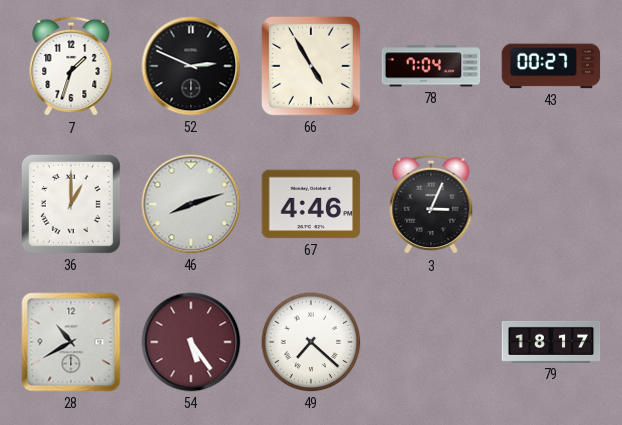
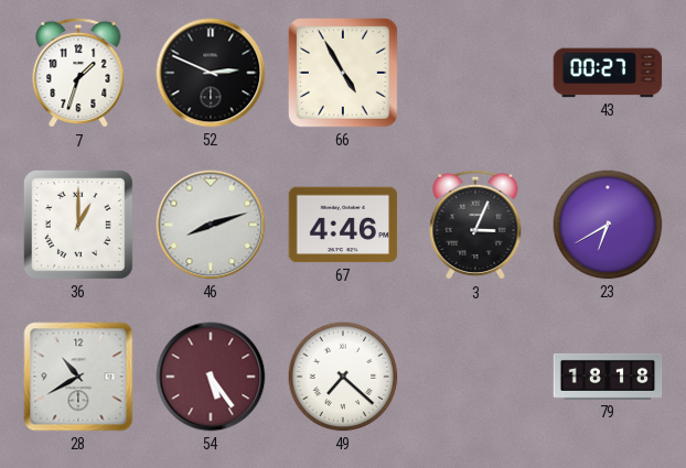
78: 7:04 -> none
23: none -> 6:40
79: 18:17 -> 18:18
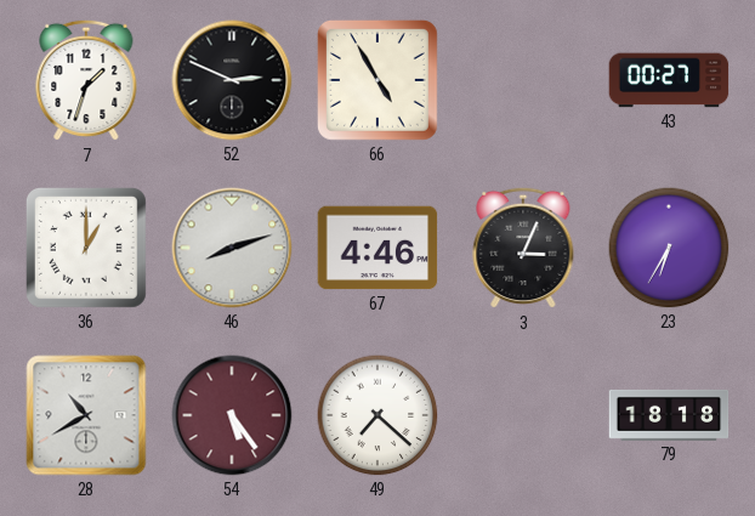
23: 6:40 -> 6:35
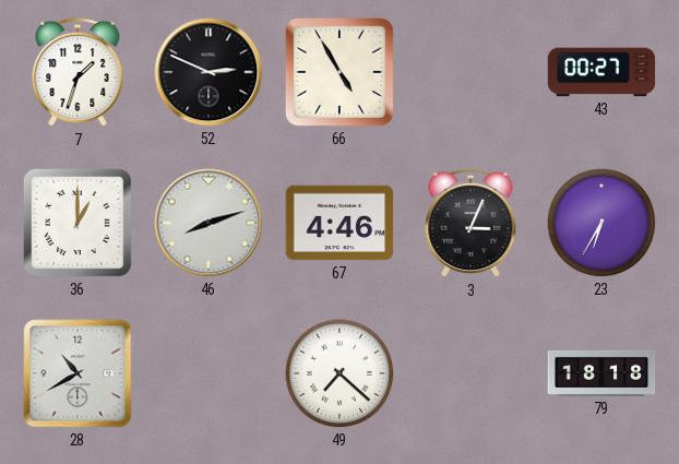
54: 5:24 -> none
